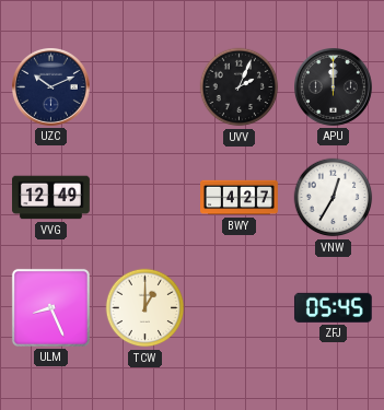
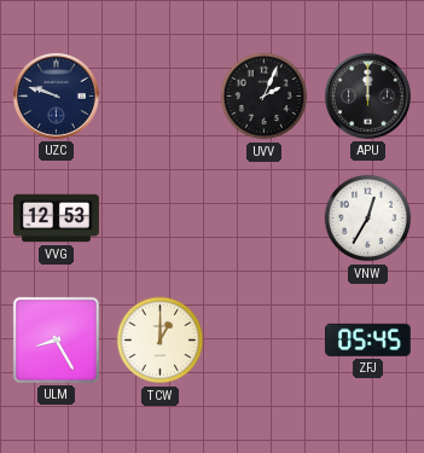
UZC: 10:11 -> 9:48
VVG: 12:49 -> 12:53
BWY: 4:27 -> none
ULM: 8:26 -> 8:25
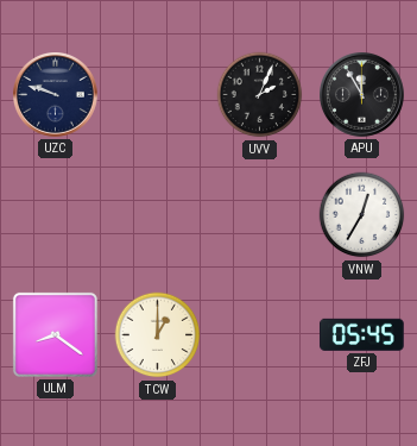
APU: 12:00 -> 11:55
VVG: 12:53 -> none
ULM: 8:25 -> 8:21
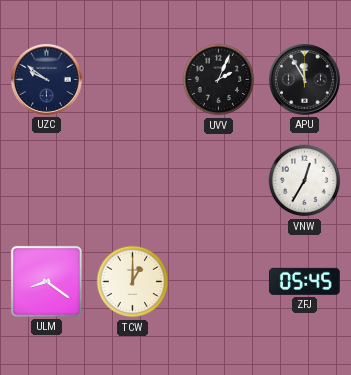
UZC: 9:48 -> 9:51
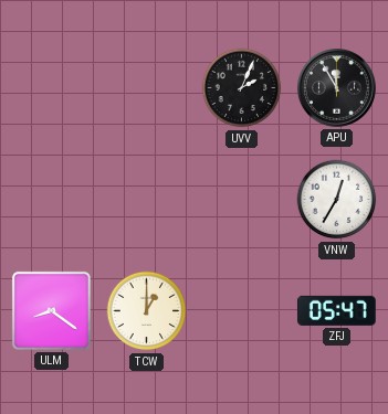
UZC: 9:51 -> none
ZFJ: 05:45 -> 05:47
